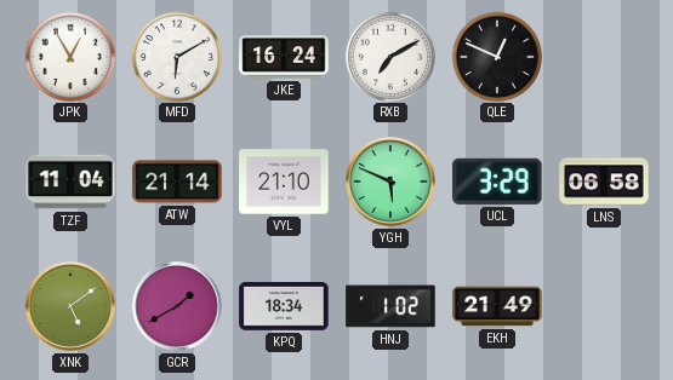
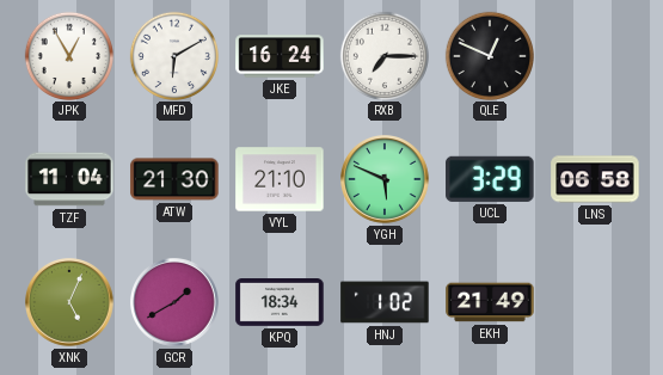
RXB: 7:10 -> 7:15
ATW: 21:14 -> 21:30
XNK: 5:09 -> 5:04
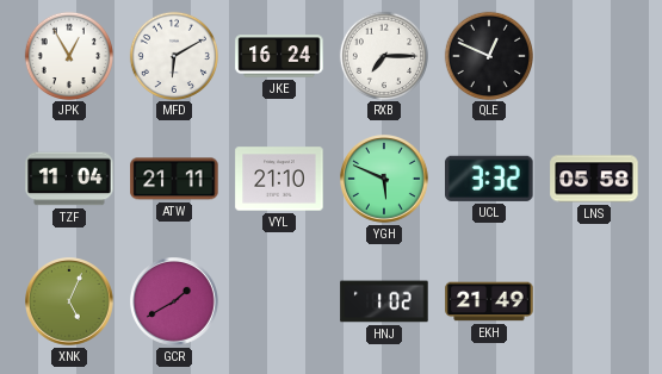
ATW: 21:30 -> 21:11
UCL: 3:29 -> 3:32
LNS: 06:58 -> 05:58
KPQ: 18:34 -> none
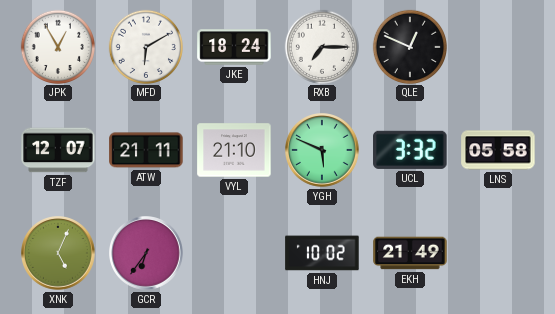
JKE: 16:24 -> 18:24
TZF: 11:04 -> 12:07
GCR: 1:40 -> 6:36
HNJ: 1:02 -> 10:02
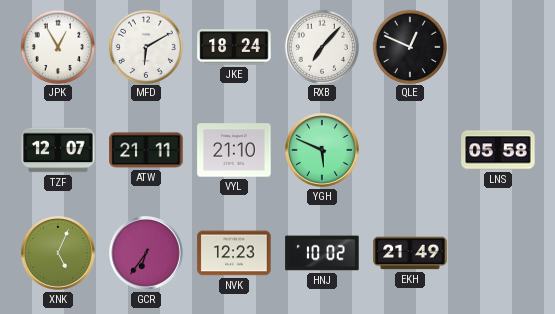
RXB: 7:15 -> 7:07
UCL: 3:32 -> none
NVK: none -> 12:23
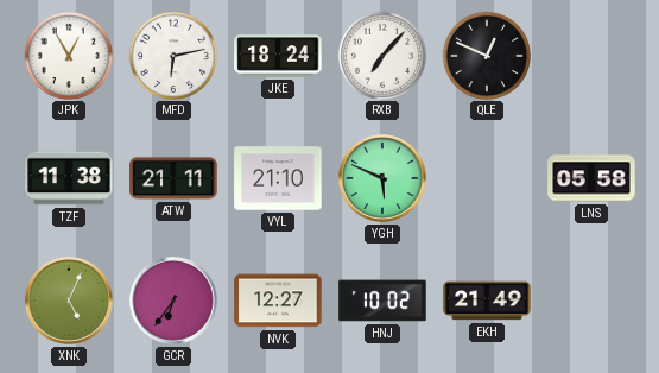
MFD: 6:10 -> 6:13
TZF: 12:07 -> 11:38
NVK: 12:23 -> 12:27
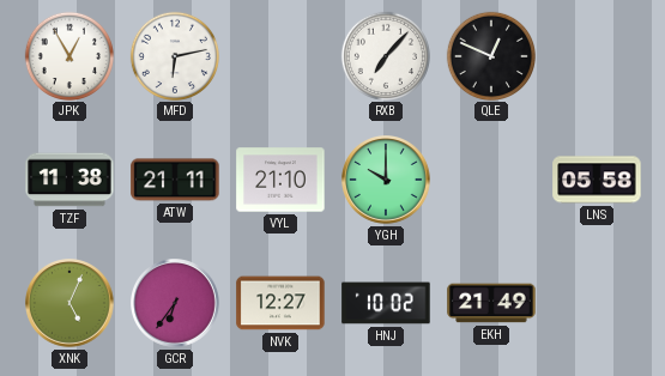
JKE: 18:24 -> none
YGH: 5:49 -> 10:00
